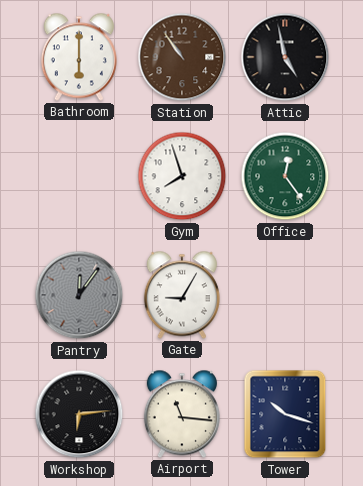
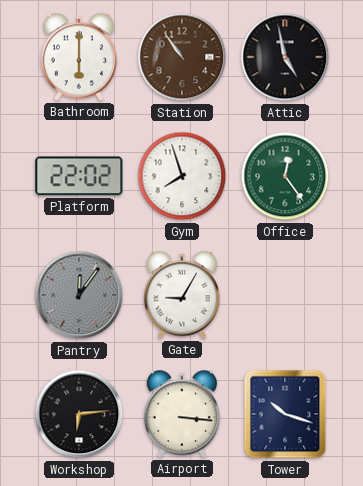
Platform: none -> 22:02
Airport: 11:16 -> 3:16
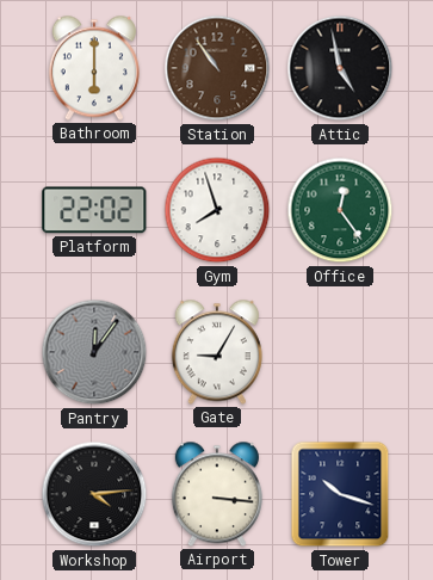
Workshop: 6:14 -> 4:14
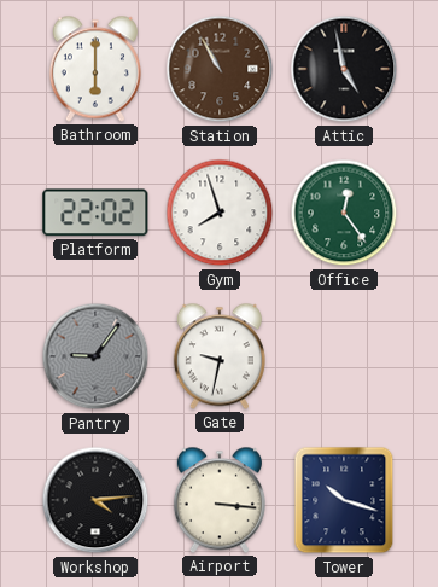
Station: 10:54 -> 10:55
Pantry: 12:06 -> 9:06
Gate: 9:05 -> 9:32
